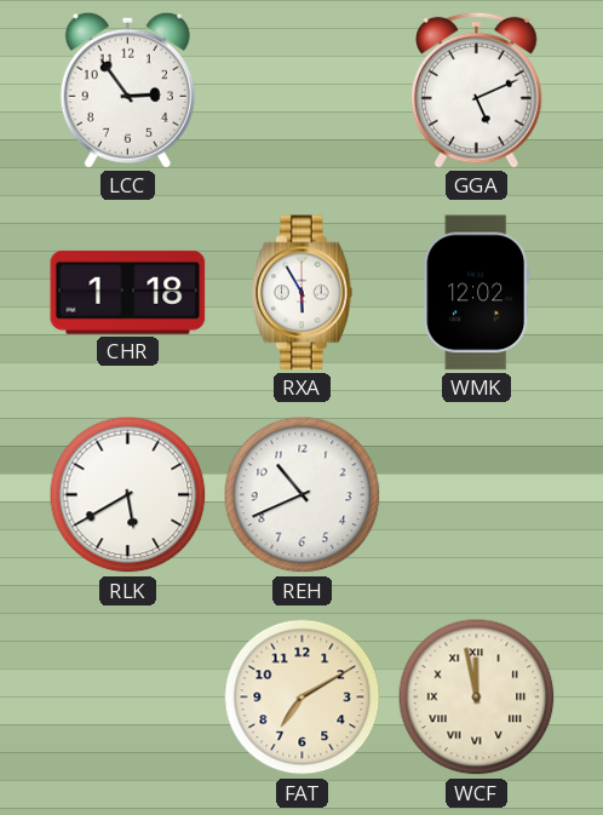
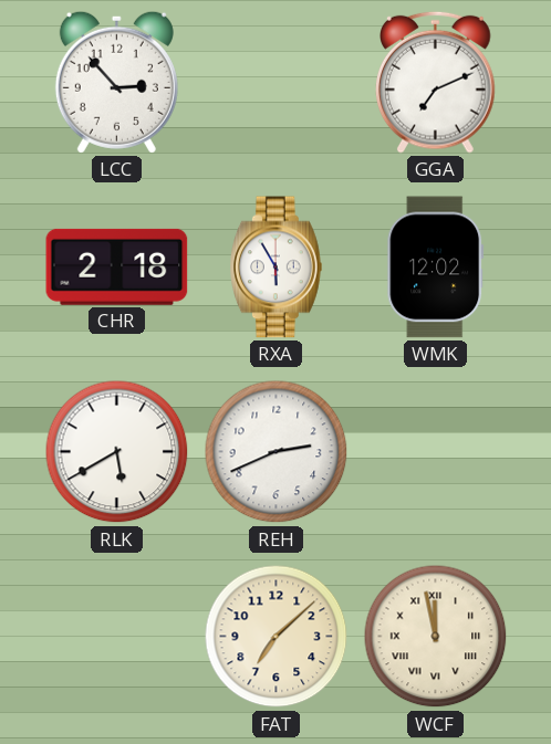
LCC: 2:54 -> 2:53
GGA: 5:11 -> 7:11
CHR: 1:18 -> 2:18
REH: 10:41 -> 2:41
FAT: 7:10 -> 7:08
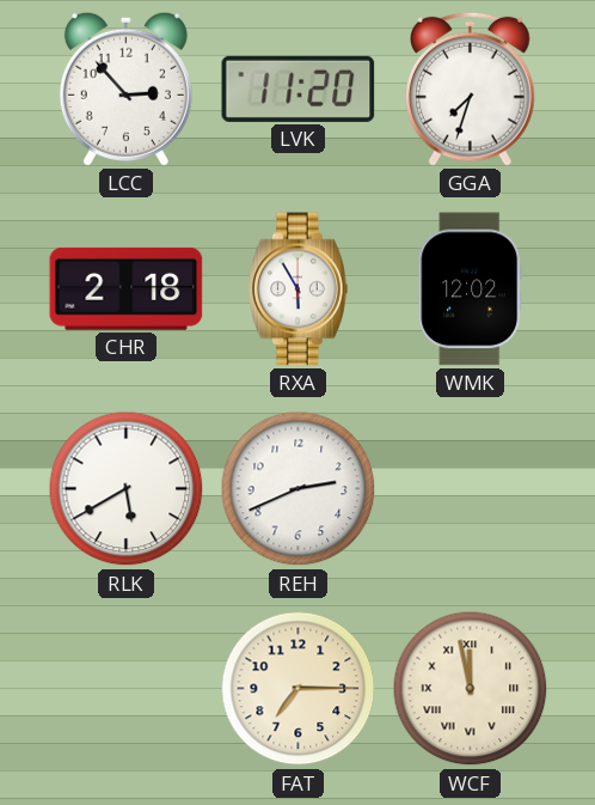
LVK: none -> 11:20
GGA: 7:11 -> 7:33
FAT: 7:08 -> 7:15
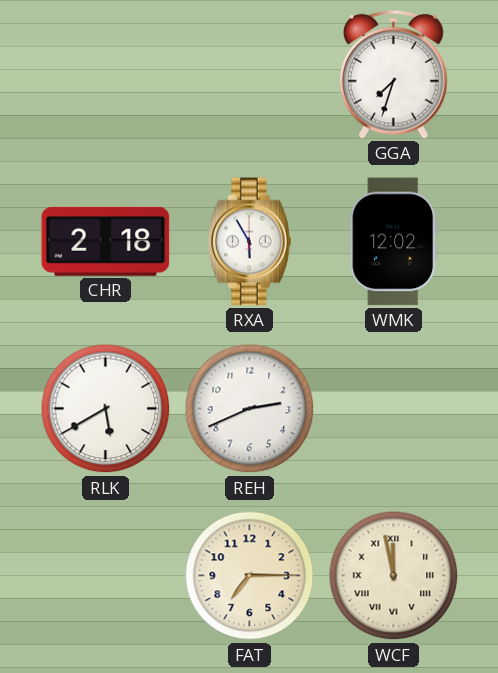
LCC: 2:53 -> none
LVK: 11:20 -> none
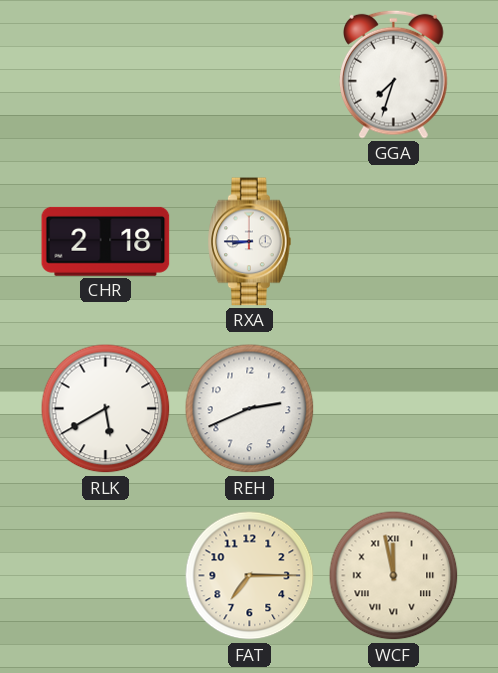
RXA: 5:55 -> 8:45
WMK: 12:02 -> none
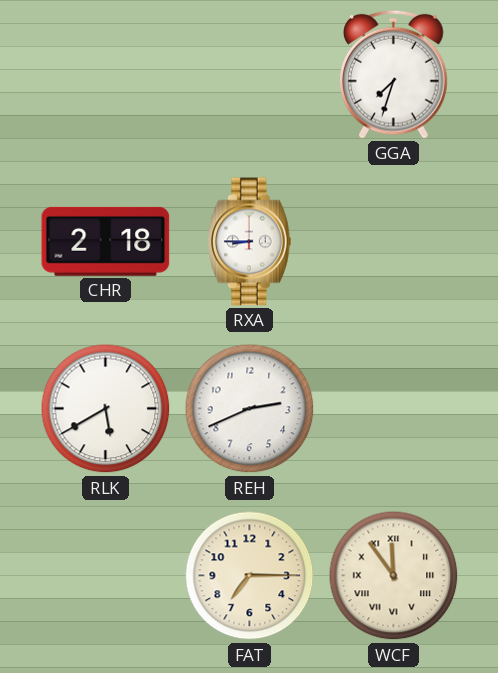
WCF: 11:58 -> 11:54
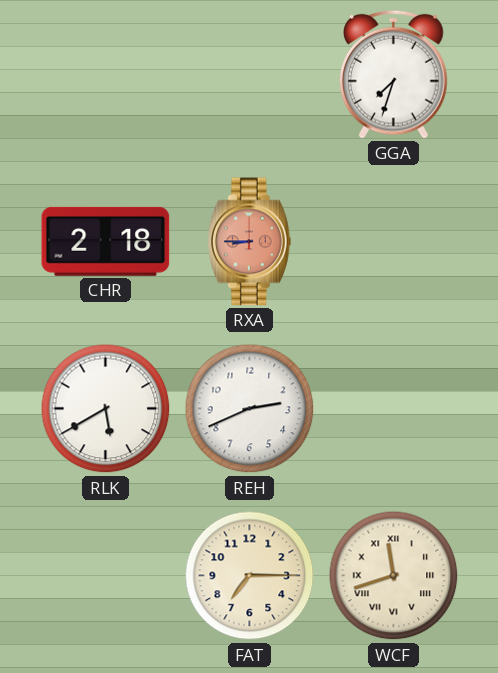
RXA dial: white -> salmon
WCF: 11:54 -> 11:42
